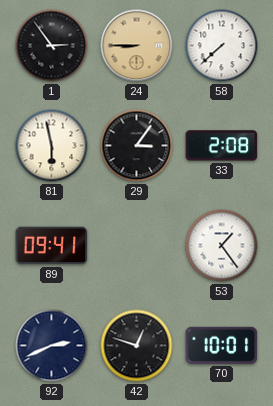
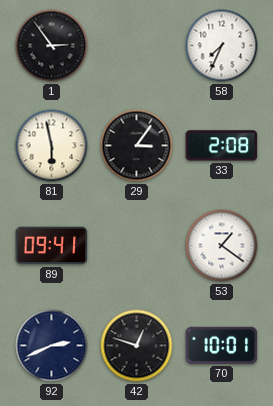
24: 8:45 -> none
58: 7:38 -> 7:34
53: 1:24 -> 1:21
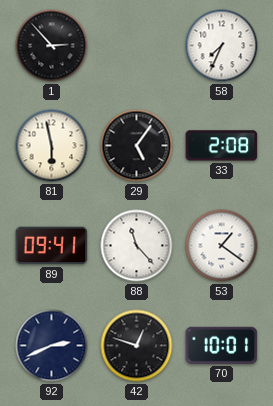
1: 2:54 -> 2:53
29: 3:06 -> 5:06
88: none -> 11:23
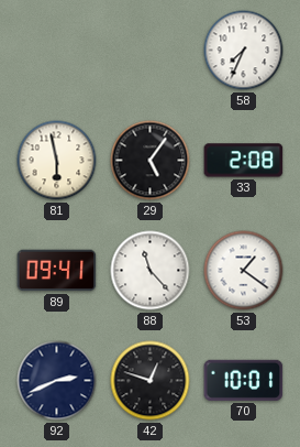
1: 2:53 -> none
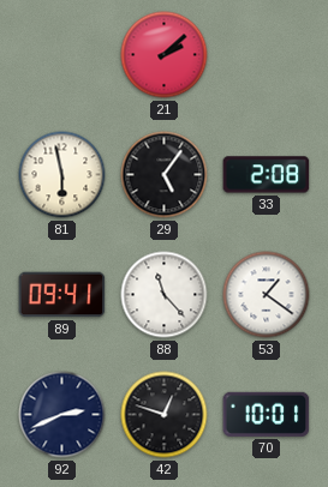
21: none -> 2:08
58: 7:34 -> none
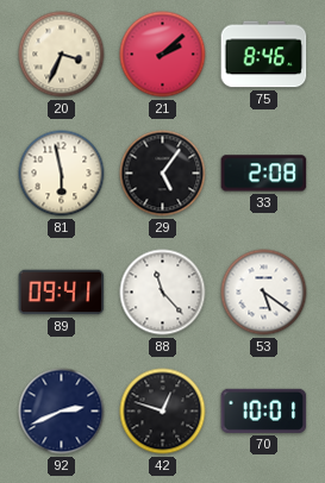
20: none -> 3:34
75: none -> 8:46
53: 1:21 -> 5:21
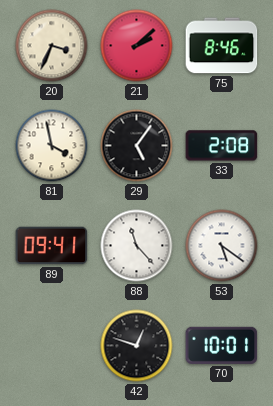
81: 5:58 -> 3:58
92: 2:41 -> none
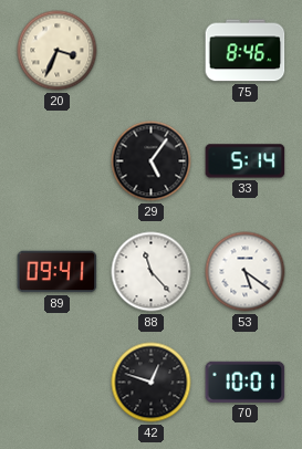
21: 2:08 -> none
81: 3:58 -> none
33: 2:08 -> 5:14
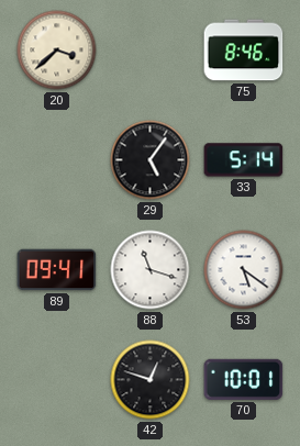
20: 3:34 -> 3:38
88: 11:23 -> 11:18
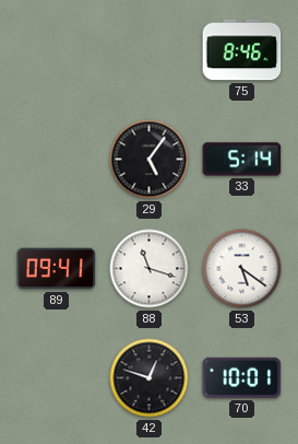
20: 3:38 -> none
